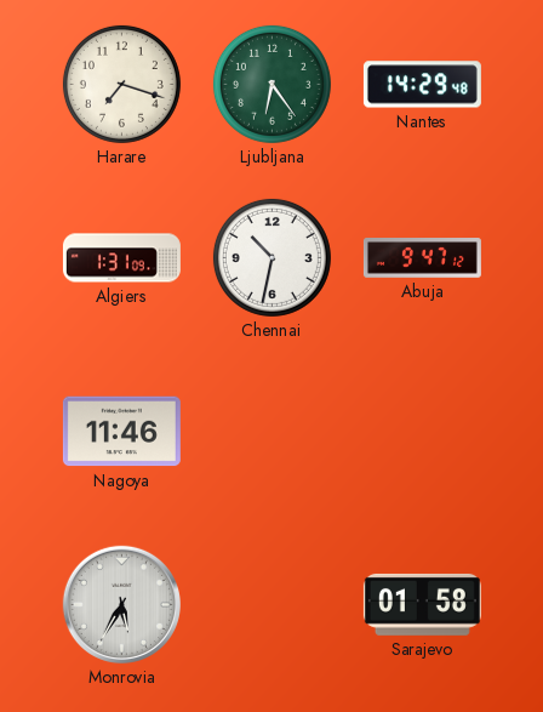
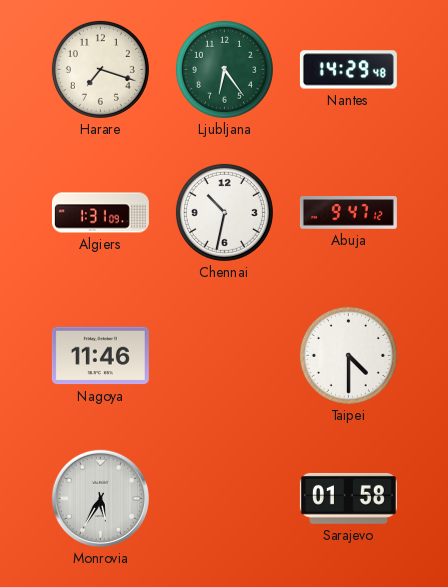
Taipei: none -> 4:30
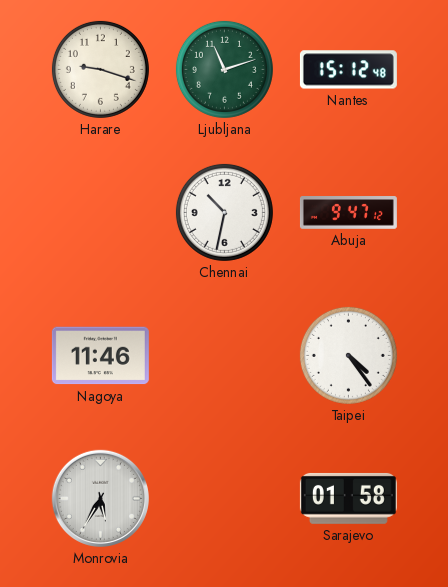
Harare: 7:18 -> 9:18
Ljubljana: 6:24 -> 11:12
Nantes: 14:29 -> 15:12
Algiers: 1:31 -> none
Taipei: 4:30 -> 4:24
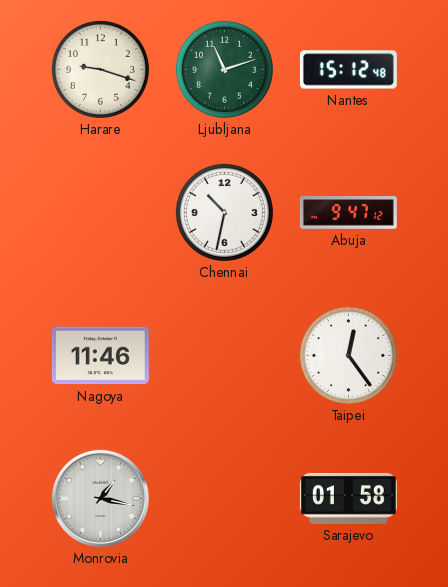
Taipei: 4:24 -> 12:24
Monrovia: 5:35 -> 1:17
